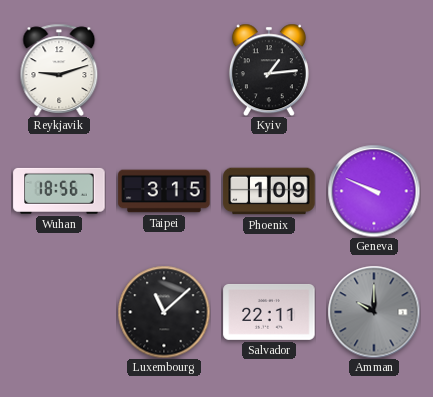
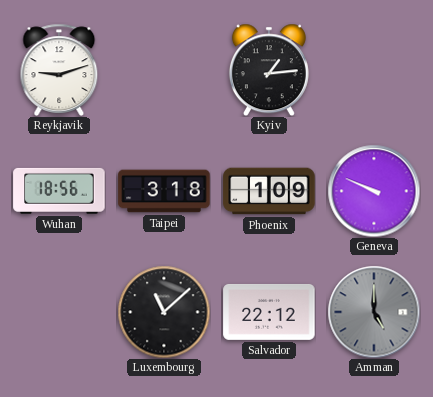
Taipei: 3:15 -> 3:18
Salvador: 22:11 -> 22:12
Amman: 10:00 -> 5:00
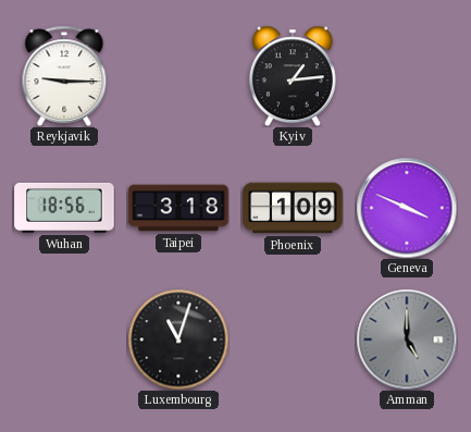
Reykjavik: 9:12 -> 9:15
Geneva: 9:49 -> 3:49
Luxembourg: 11:08 -> 11:03
Salvador: 22:12 -> none
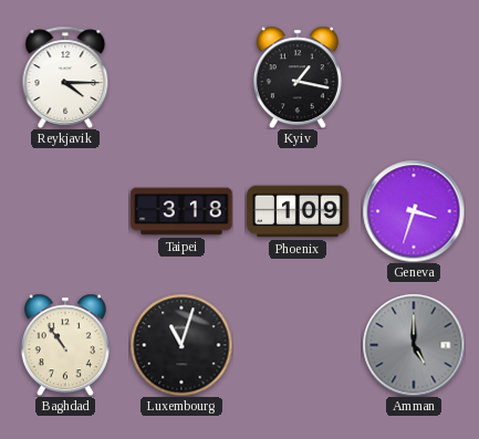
Reykjavik: 9:15 -> 4:15
Kyiv: 1:14 -> 1:17
Wuhan: 18:56 -> none
Geneva: 3:49 -> 3:33
Baghdad: none -> 10:54
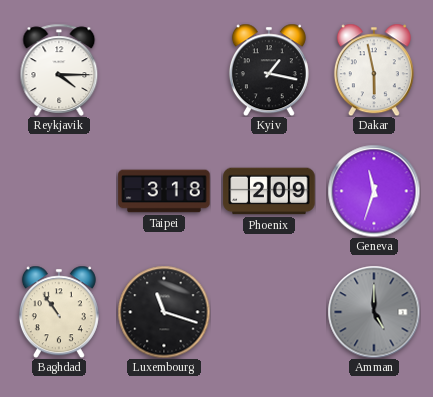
Dakar: none -> 5:58
Phoenix: 1:09 -> 2:09
Geneva: 3:33 -> 11:33
Luxembourg: 11:03 -> 11:18
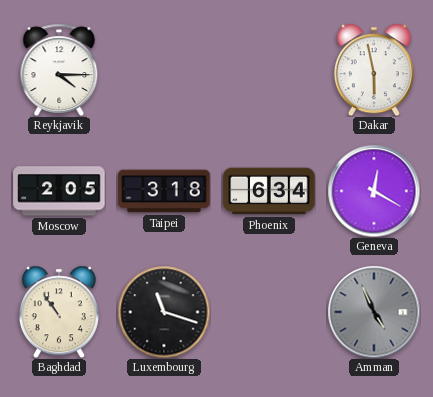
Kyiv: 1:17 -> none
Moscow: none -> 2:05
Phoenix: 2:09 -> 6:34
Geneva: 11:33 -> 12:20
Amman: 5:00 -> 4:56
